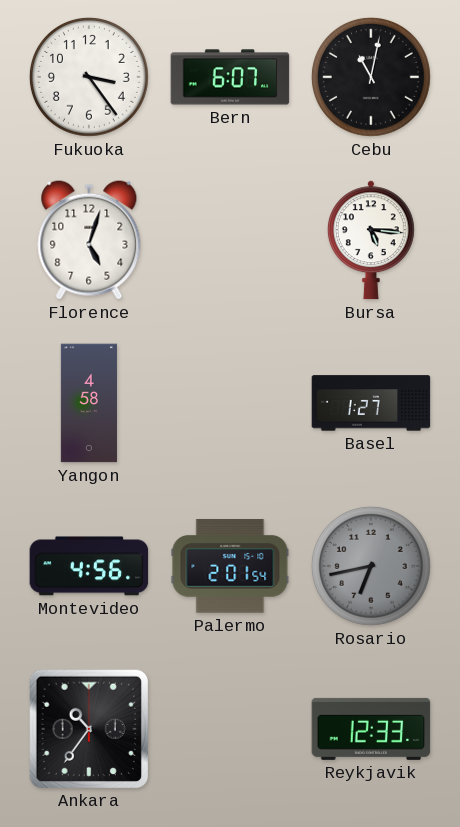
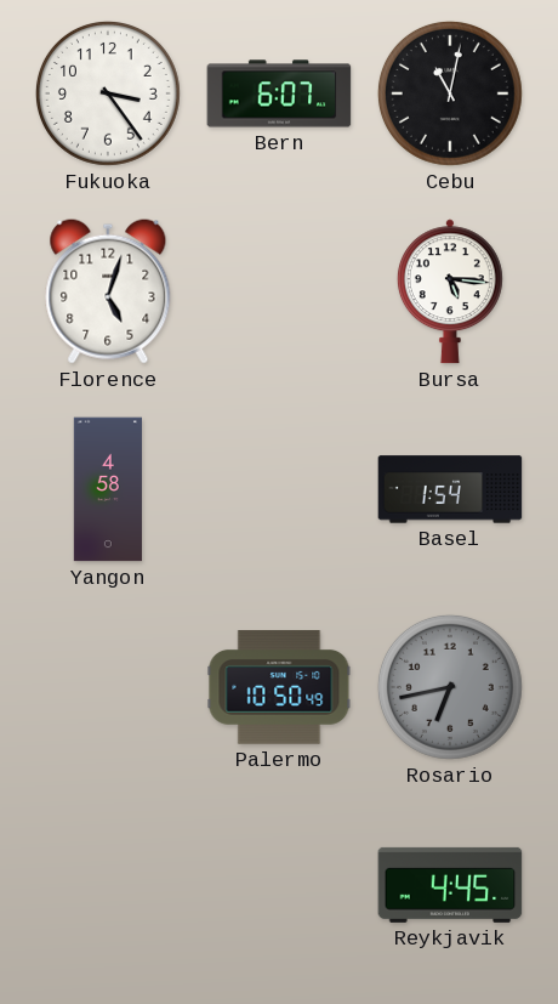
Basel: 1:27 -> 1:54
Montevideo: 4:56 -> none
Palermo: 2:01 -> 10:50
Ankara: 10:36 -> none
Reykjavik: 12:33 -> 4:45
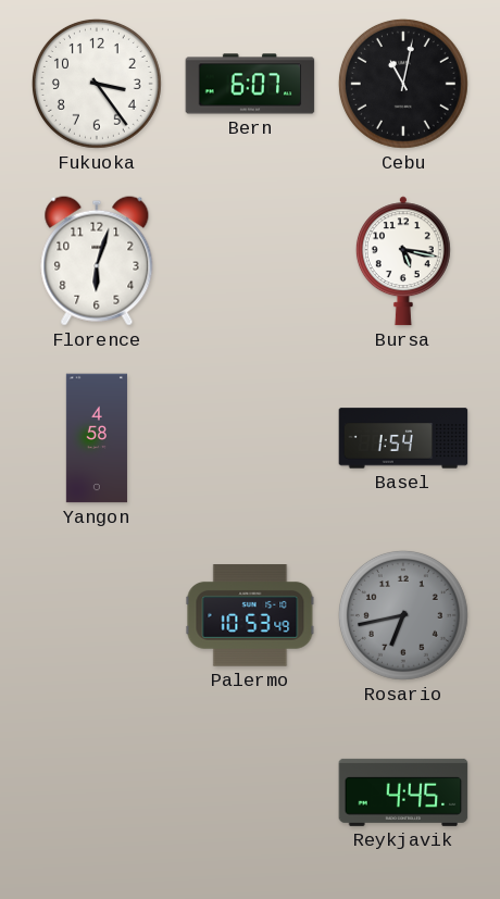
Florence: 5:03 -> 6:03
Bursa: 5:16 -> 5:17
Palermo: 10:50 -> 10:53
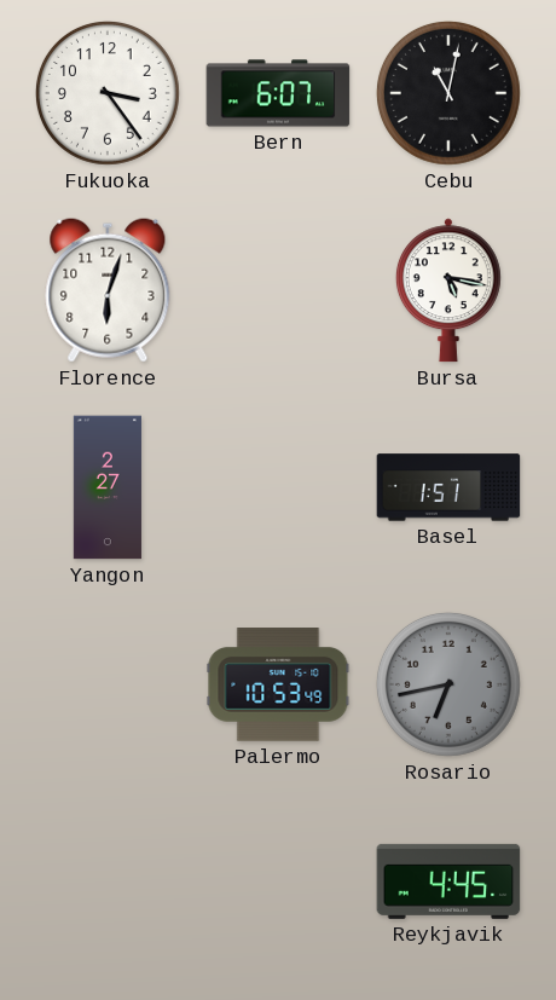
Yangon: 4:58 -> 2:27
Basel: 1:54 -> 1:51
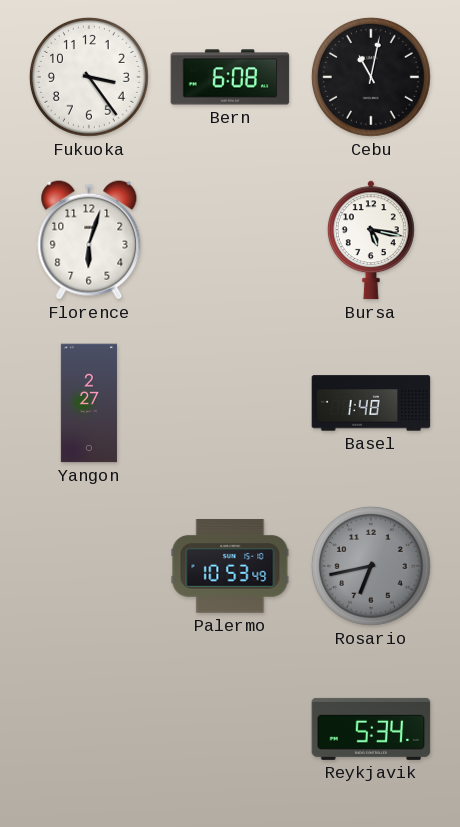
Bern: 6:07 -> 6:08
Basel: 1:51 -> 1:48
Reykjavik: 4:45 -> 5:34
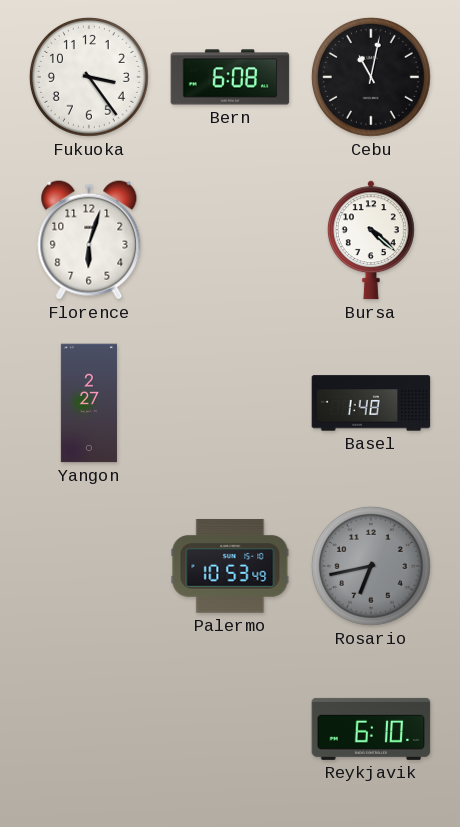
Bursa: 5:17 -> 4:22
Reykjavik: 5:34 -> 6:10
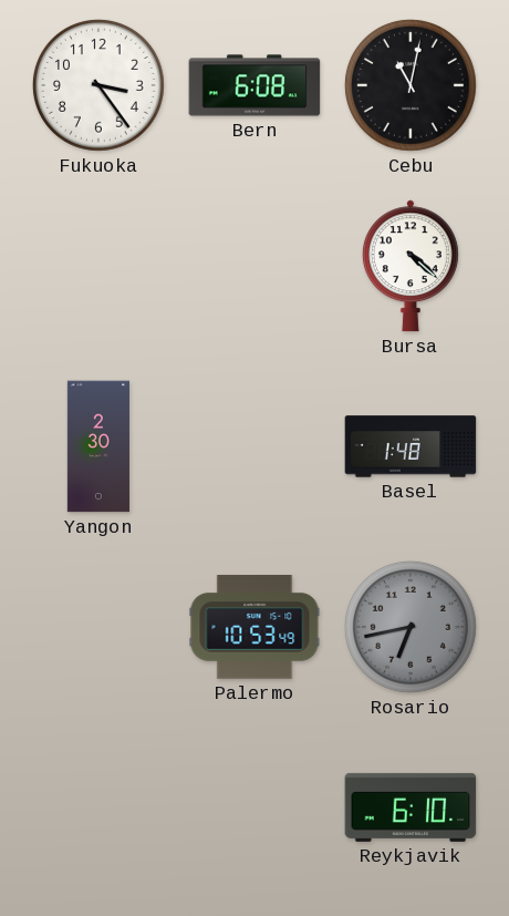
Florence: 6:03 -> none
Yangon: 2:27 -> 2:30
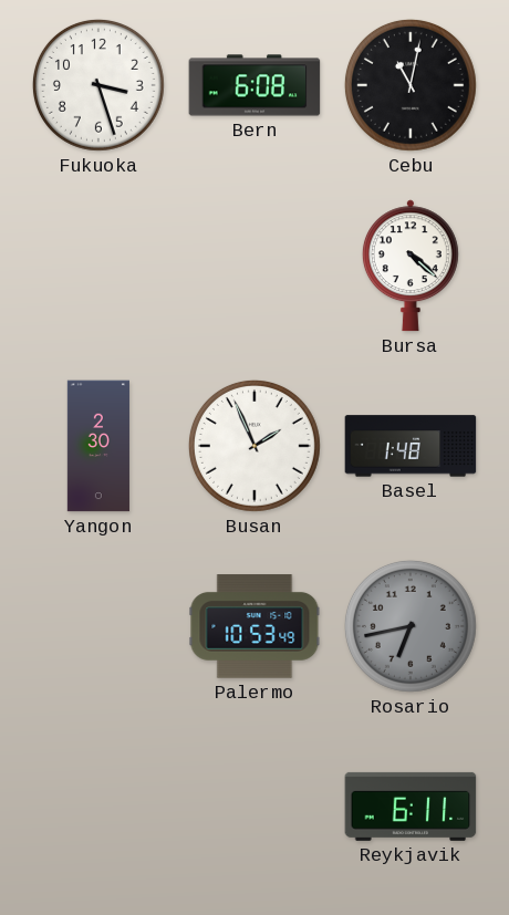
Fukuoka: 3:24 -> 3:27
Busan: none -> 1:56
Reykjavik: 6:10 -> 6:11
